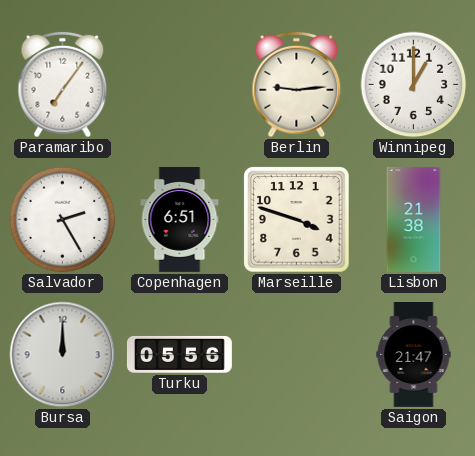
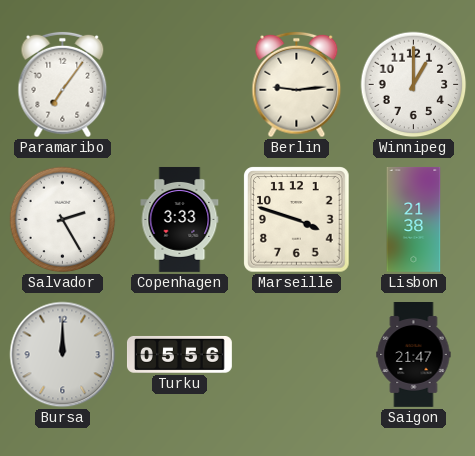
Copenhagen: 6:51 -> 3:33
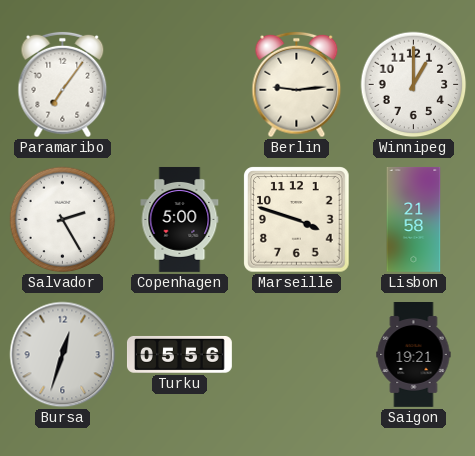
Copenhagen: 3:33 -> 5:00
Lisbon: 21:38 -> 21:58
Bursa: 12:00 -> 12:33
Saigon: 21:47 -> 19:21
